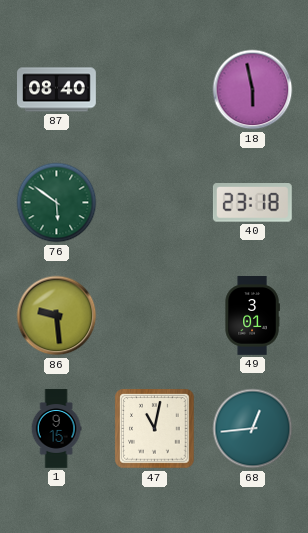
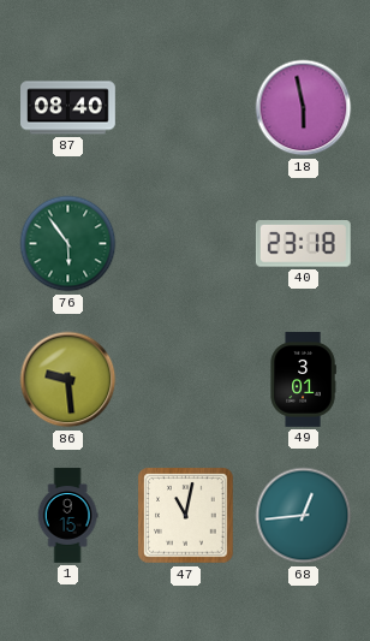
76: 5:51 -> 5:54
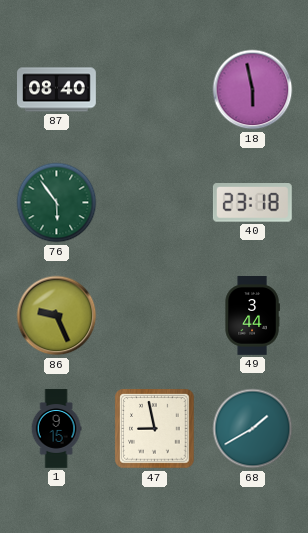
86: 9:29 -> 9:26
49: 3:01 -> 3:44
47: 11:02 -> 8:58
68: 12:44 -> 1:40
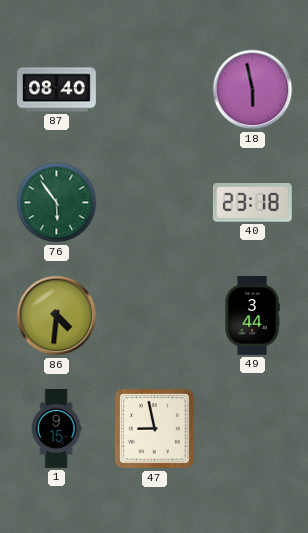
86: 9:26 -> 4:31
68: 1:40 -> none
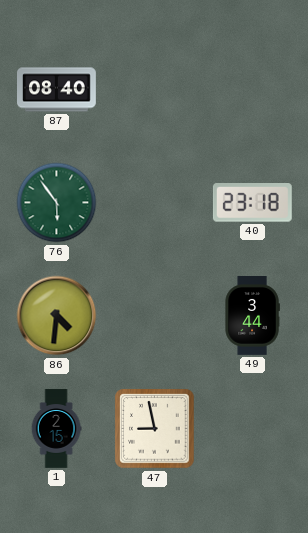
18: 5:58 -> none
1: 9:15 -> 2:15
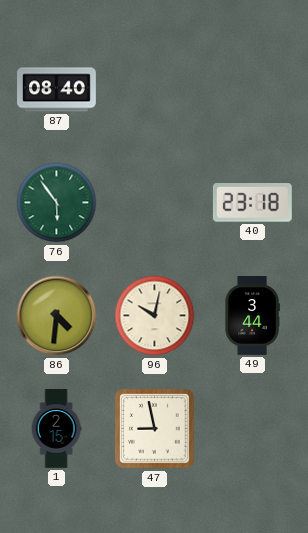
96: none -> 10:02
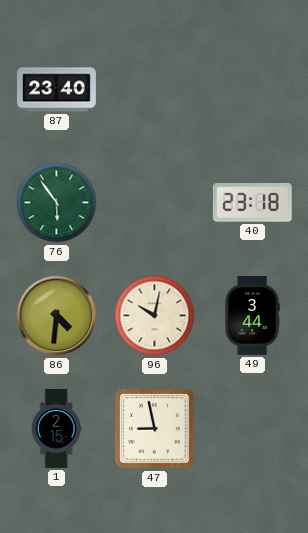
87: 08:40 -> 23:40
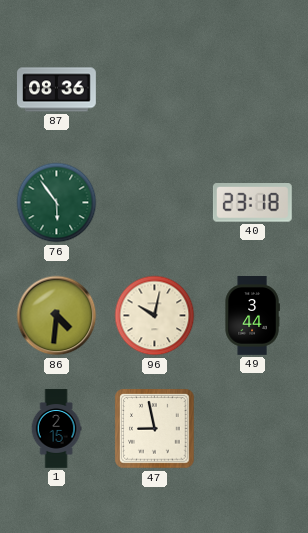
87: 23:40 -> 08:36
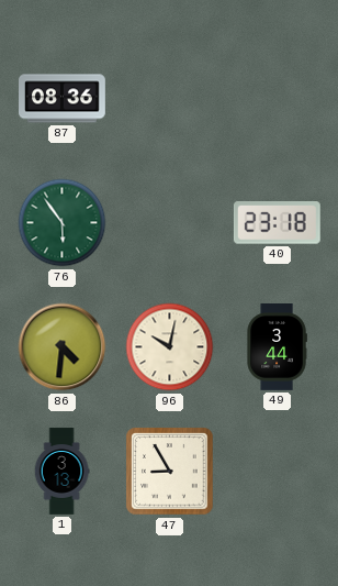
1: 2:15 -> 3:13
47: 8:58 -> 8:55
